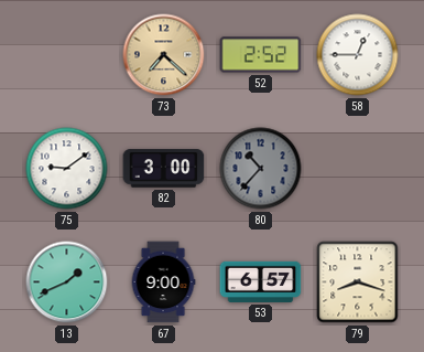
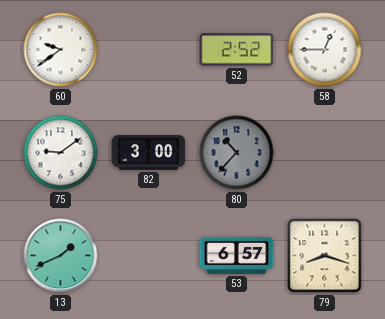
60: none -> 9:39
73: 7:22 -> none
67: 9:00 -> none
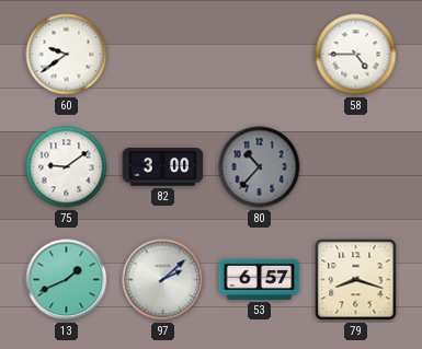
52: 2:52 -> none
58: 12:45 -> 4:45
97: none -> 2:08
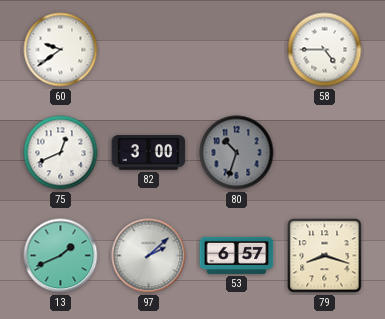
75: 9:09 -> 12:41
80: 10:37 -> 10:33
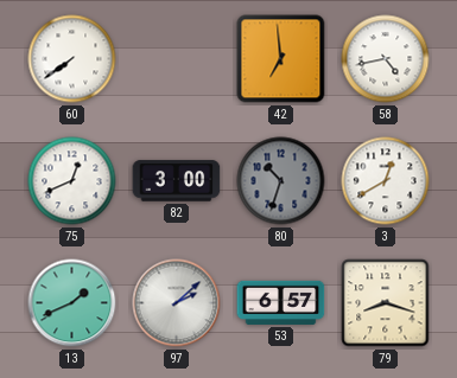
60: 9:39 -> 7:39
42: none -> 6:59
58: 4:45 -> 4:43
3: none -> 12:40
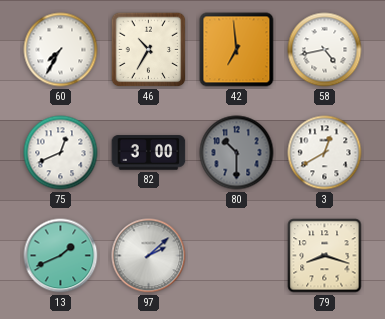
60: 7:39 -> 7:35
46: none -> 10:35
80: 10:33 -> 10:30
53: 6:57 -> none
